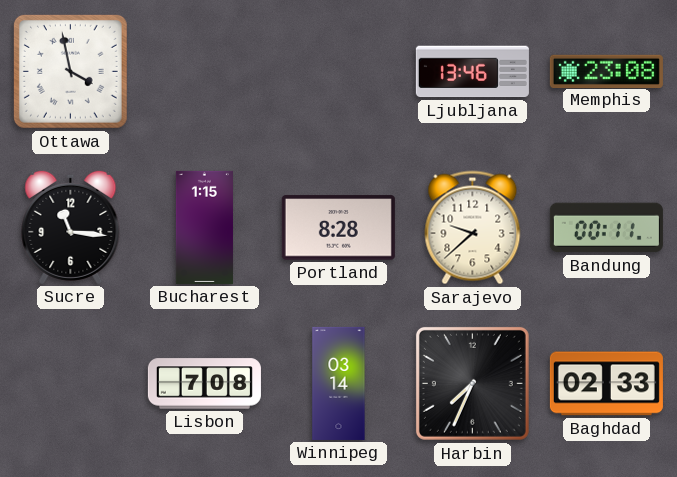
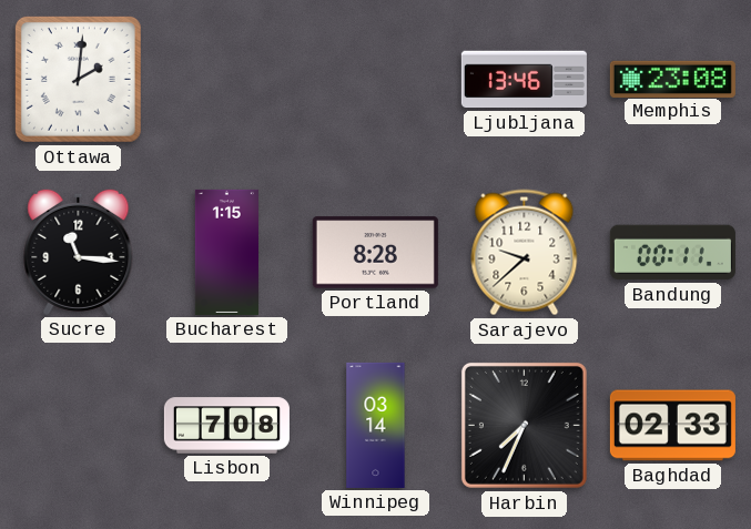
Ottawa: 3:58 -> 2:01
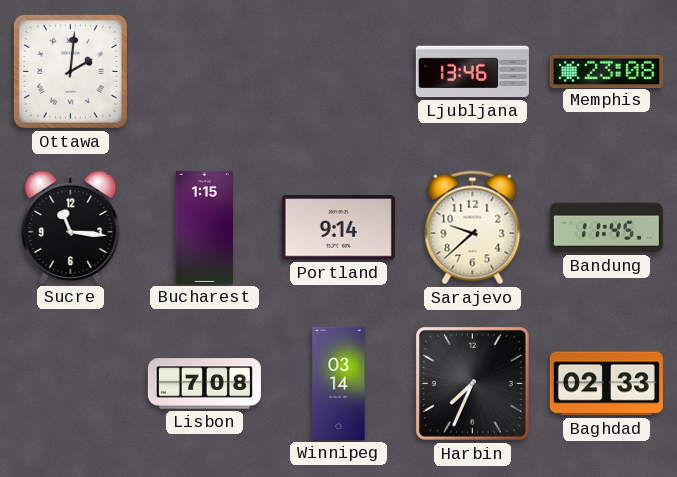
Portland: 8:28 -> 9:14
Bandung: 00:11 -> 11:45
